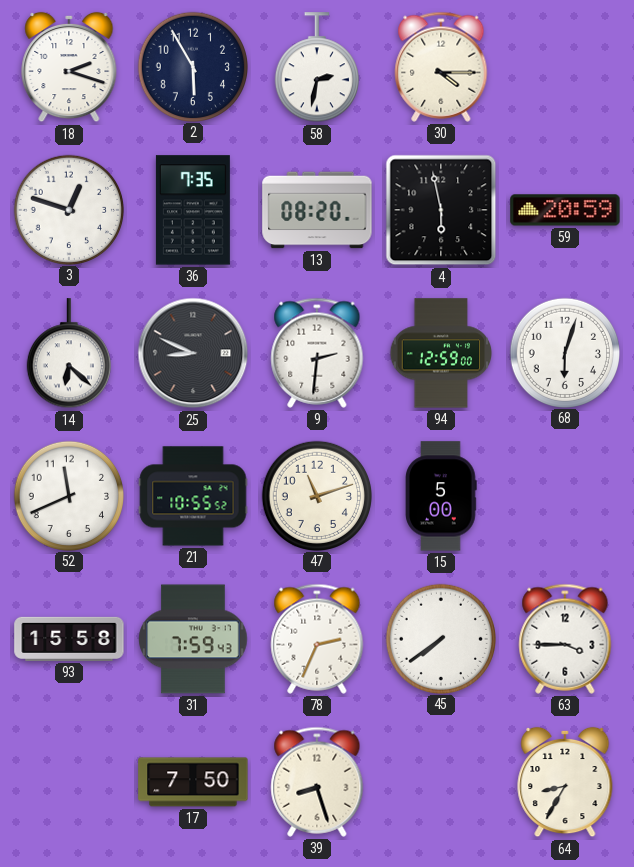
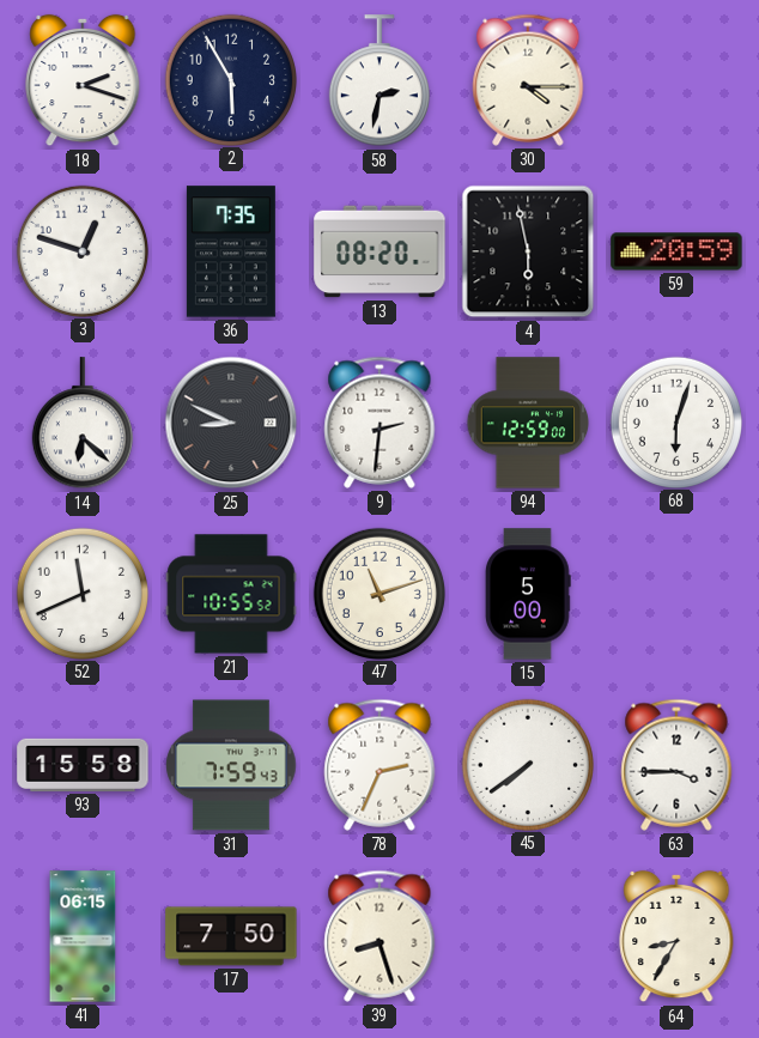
41: none -> 06:15
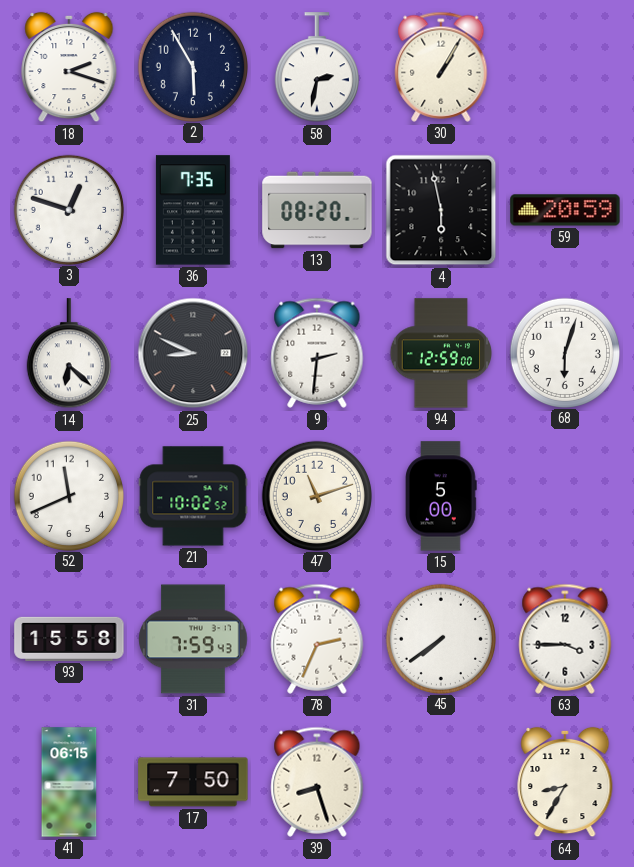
30: 4:15 -> 1:05
21: 10:55 -> 10:02
